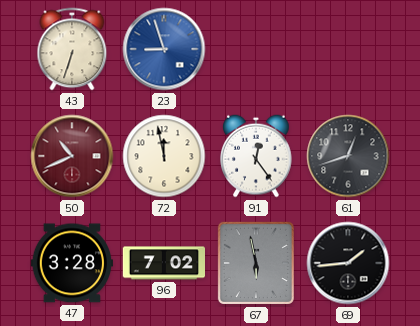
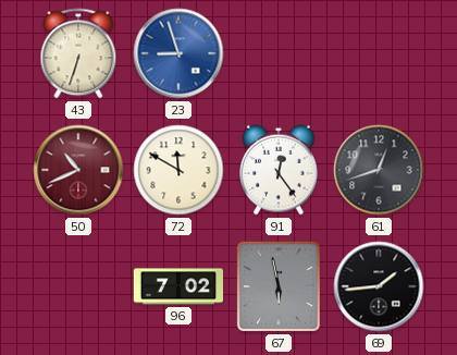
72: 11:58 -> 11:50
47: 3:28 -> none
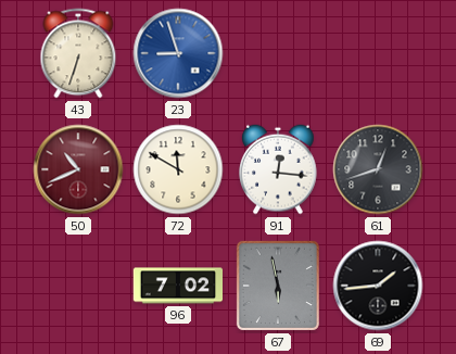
91: 12:24 -> 12:16
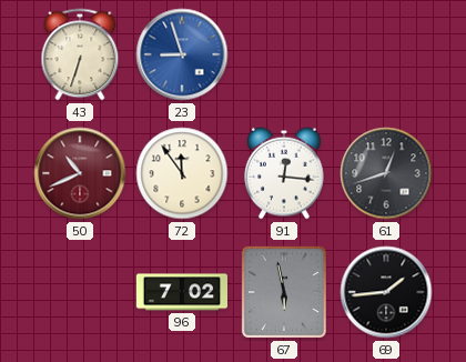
72: 11:50 -> 11:54
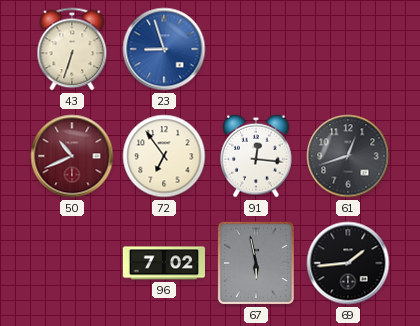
72: 11:54 -> 6:54
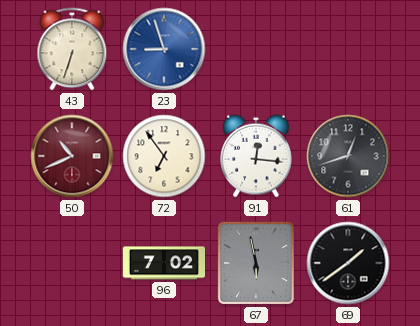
69: 1:44 -> 1:39
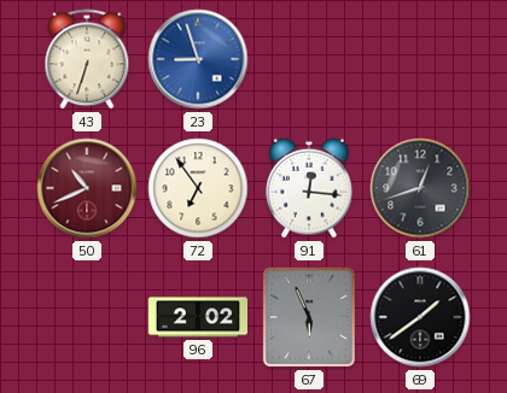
96: 7:02 -> 2:02
67: 5:58 -> 5:56
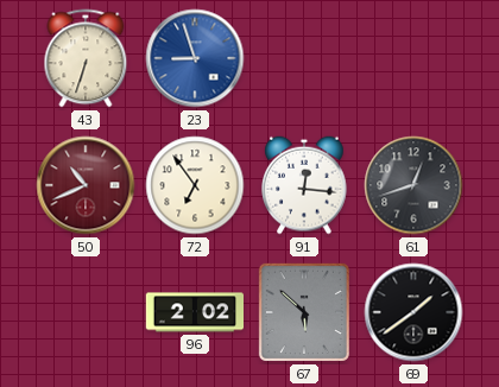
67: 5:56 -> 5:52
